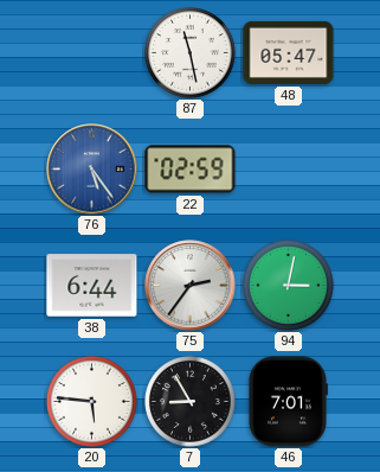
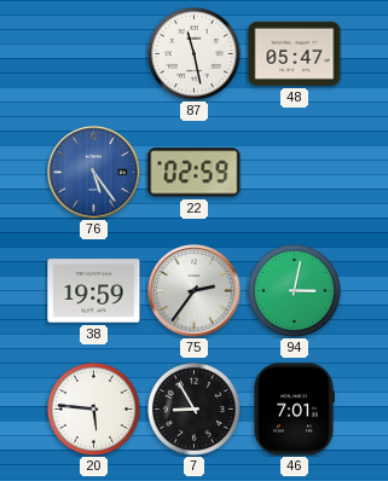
38: 6:44 -> 19:59
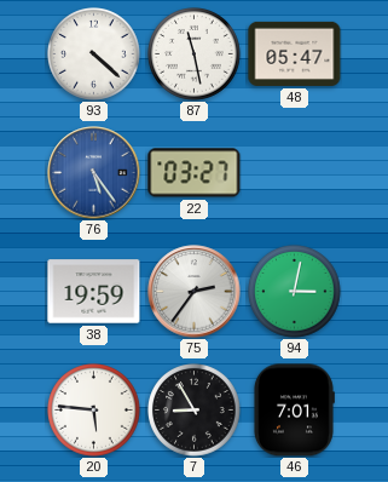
93: none -> 4:22
22: 02:59 -> 03:27
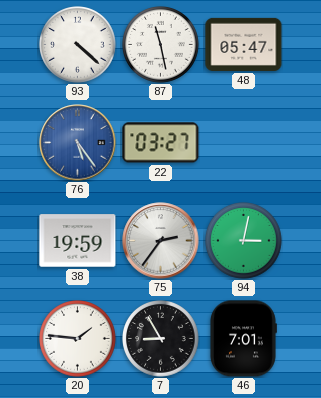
20: 5:46 -> 1:46
